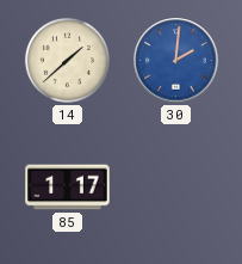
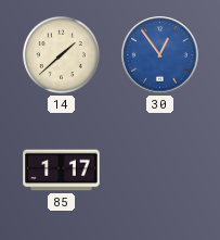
30: 2:01 -> 12:54
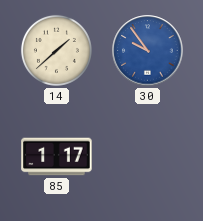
30: 12:54 -> 9:54
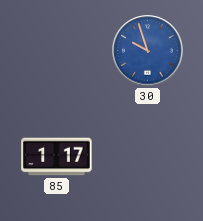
14: 1:38 -> none
30: 9:54 -> 9:57
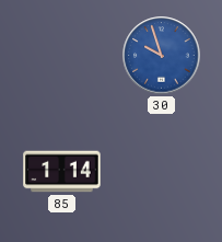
85: 1:17 -> 1:14
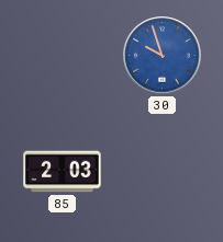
85: 1:14 -> 2:03
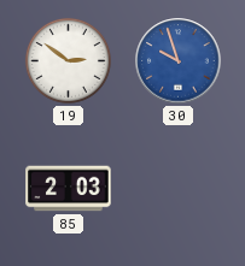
19: none -> 2:51
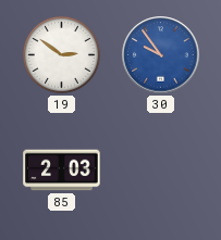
30: 9:57 -> 9:54
